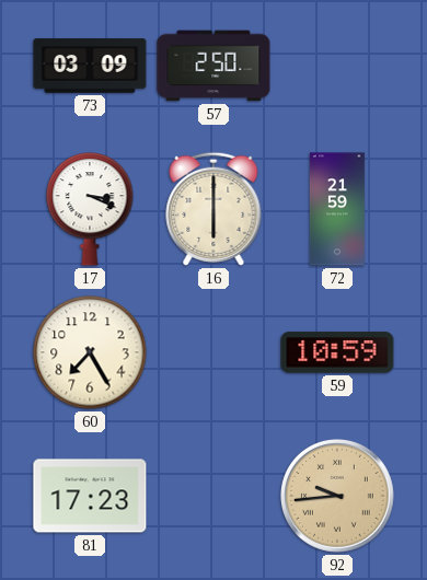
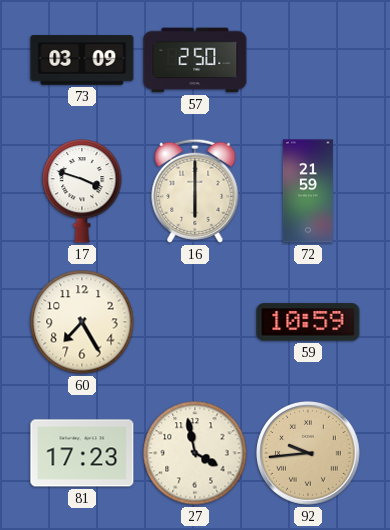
17: 3:19 -> 3:48
27: none -> 3:58
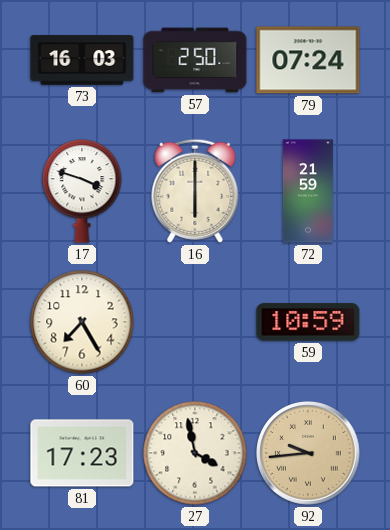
73: 03:09 -> 16:03
79: none -> 07:24
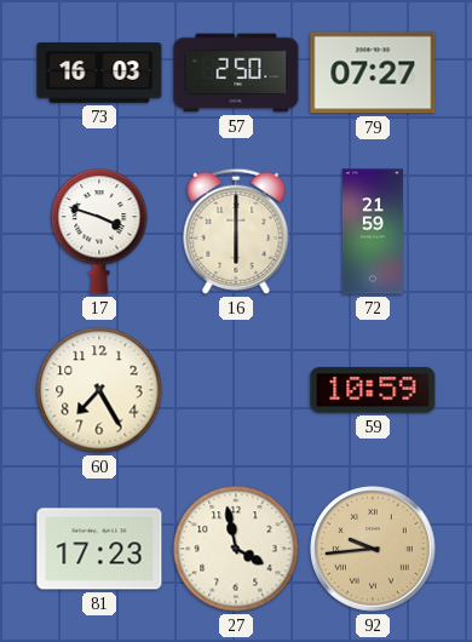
79: 07:24 -> 07:27
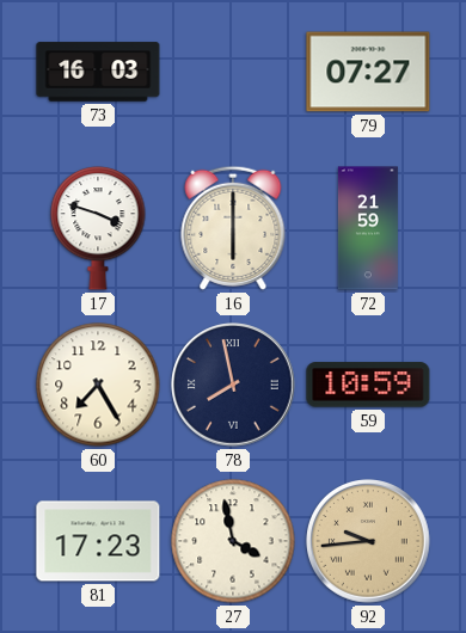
57: 2:50 -> none
78: none -> 7:58
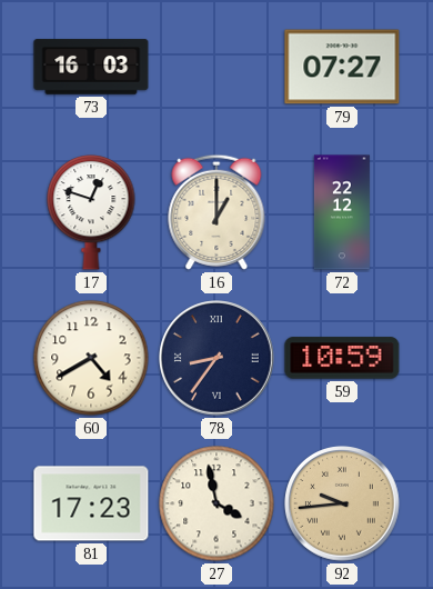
17: 3:48 -> 12:48
16: 6:00 -> 1:00
72: 21:59 -> 22:12
60: 7:25 -> 4:40
78: 7:58 -> 8:36
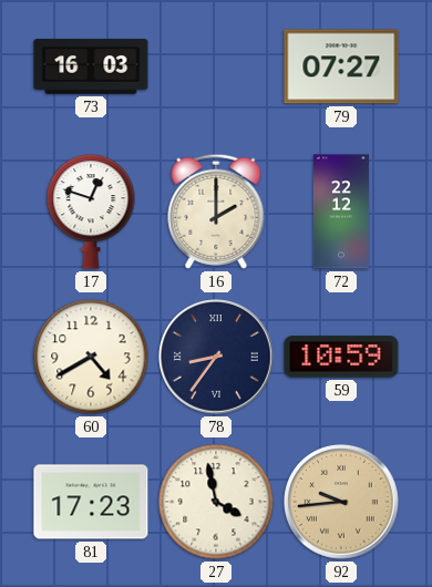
16: 1:00 -> 2:00
